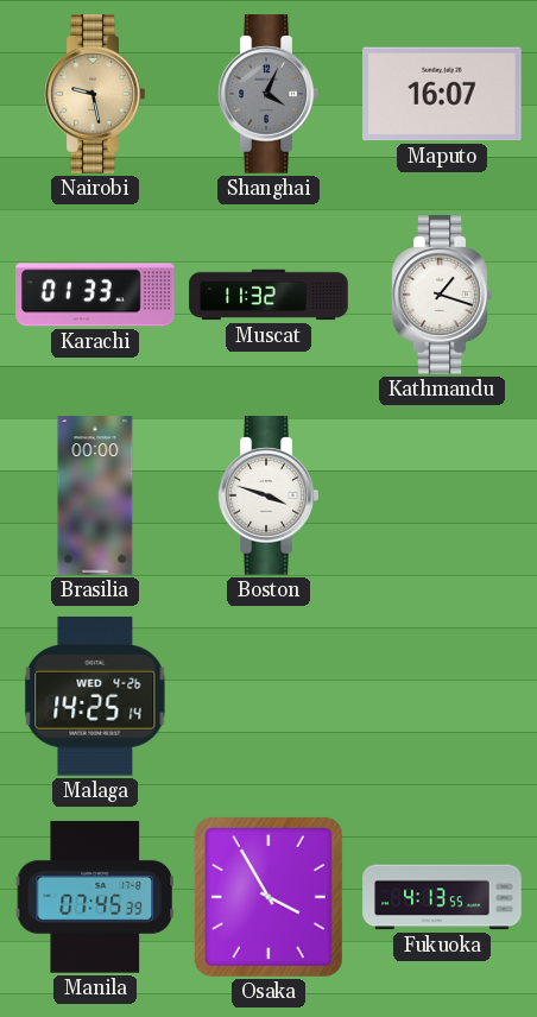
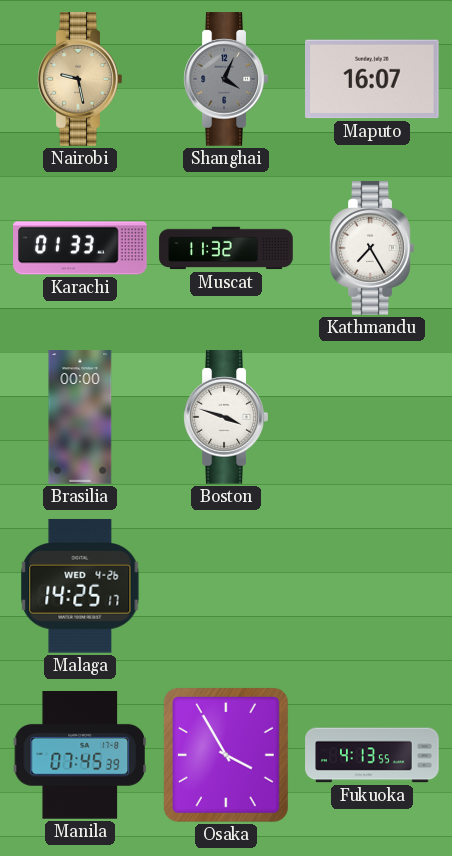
Kathmandu: 1:18 -> 7:25
Malaga: 14:25:14 -> 14:25:17
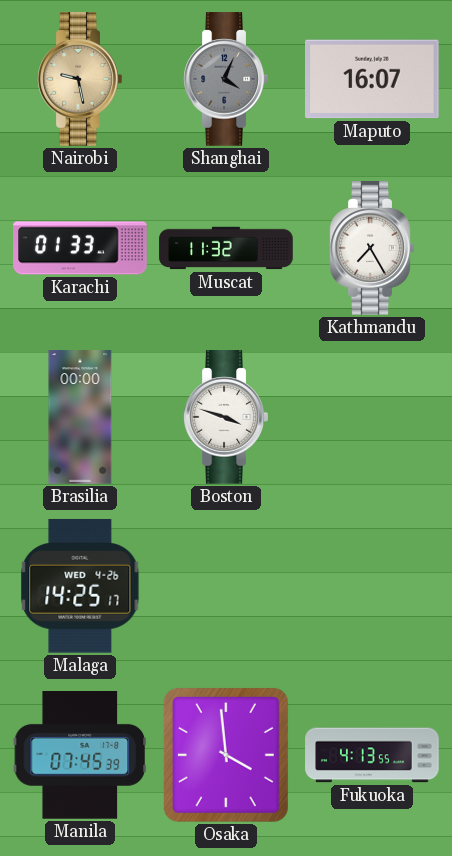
Osaka: 3:55 -> 3:59
